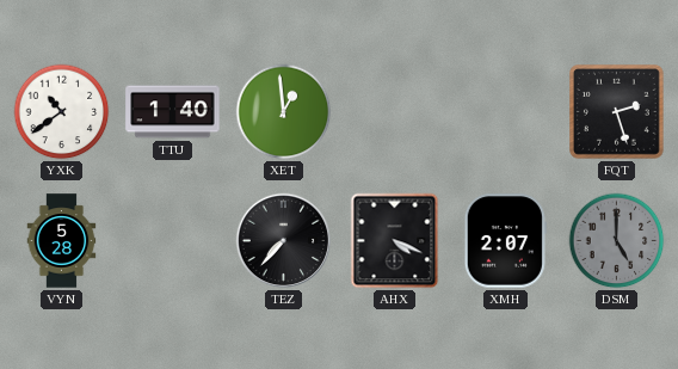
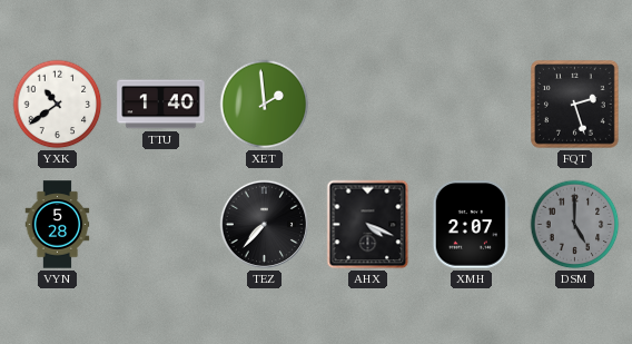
XET: 12:59 -> 1:59
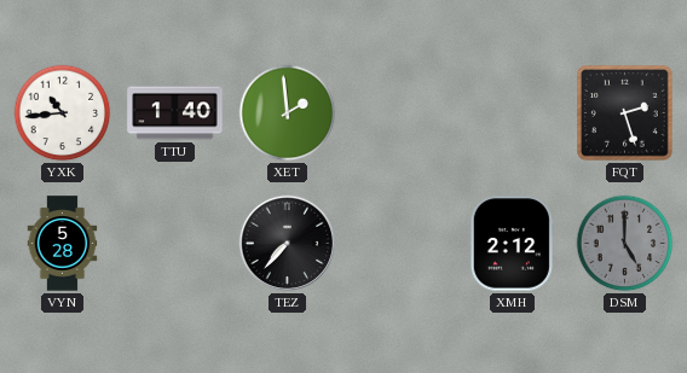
YXK: 10:39 -> 10:44
AHX: 4:19 -> none
XMH: 2:07 -> 2:12
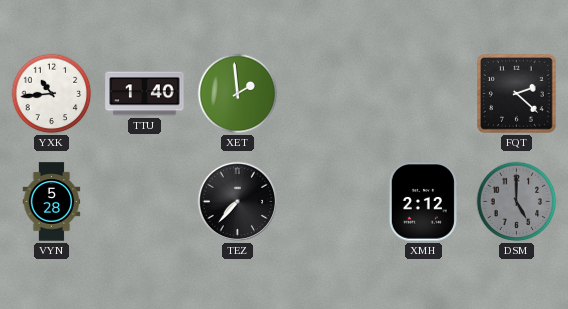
FQT: 2:27 -> 2:22
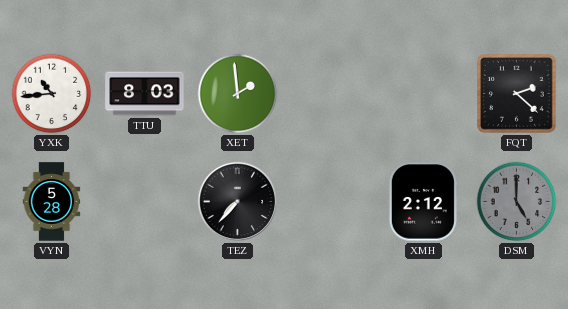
TTU: 1:40 -> 8:03
